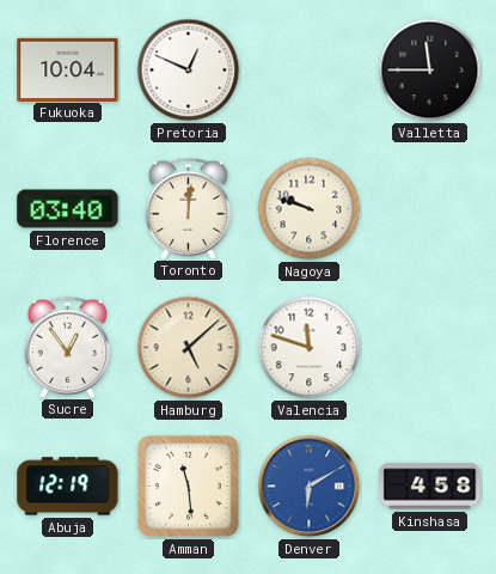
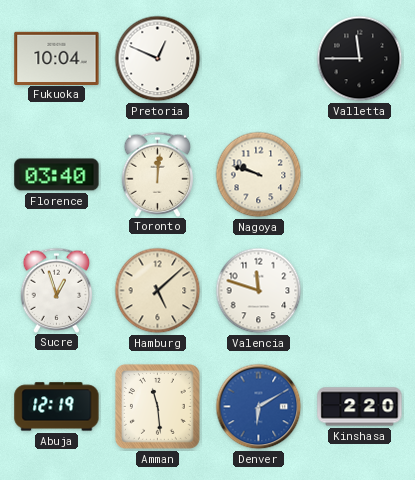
Sucre: 12:54 -> 12:57
Kinshasa: 4:58 -> 2:20
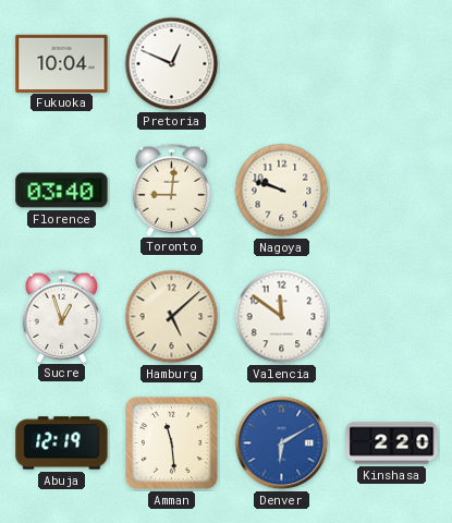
Valletta: 11:45 -> none
Toronto: 12:01 -> 9:01
Valencia: 11:48 -> 11:51
